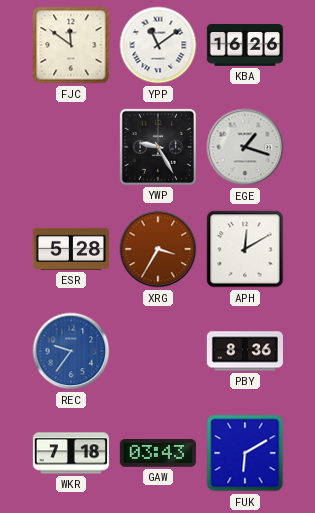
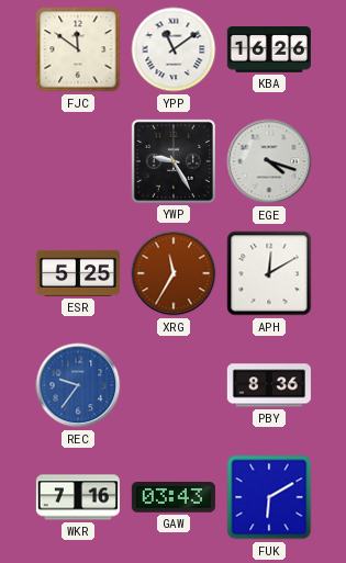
EGE: 1:18 -> 4:18
ESR: 5:28 -> 5:25
XRG: 3:35 -> 11:35
WKR: 7:18 -> 7:16
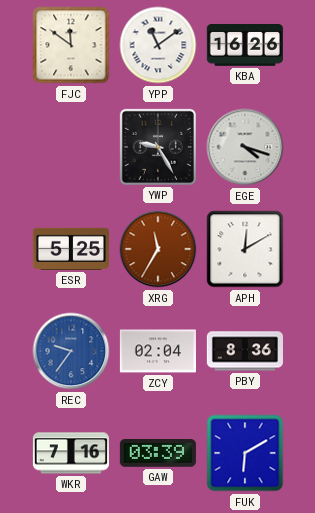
ZCY: none -> 02:04
GAW: 03:43 -> 03:39
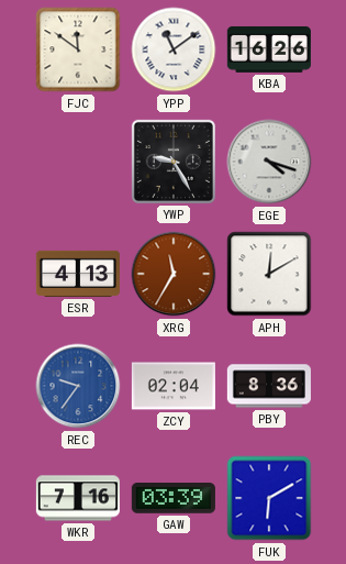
ESR: 5:25 -> 4:13
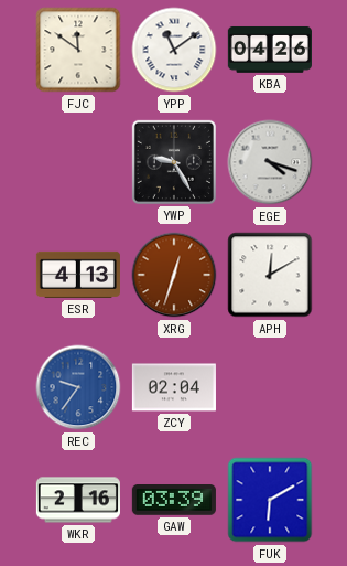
KBA: 16:26 -> 04:26
XRG: 11:35 -> 12:33
PBY: 8:36 -> none
WKR: 7:16 -> 2:16
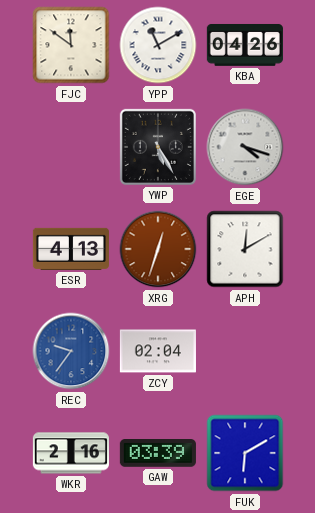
YPP: 11:09 -> 11:10
YWP: 9:25 -> 5:25
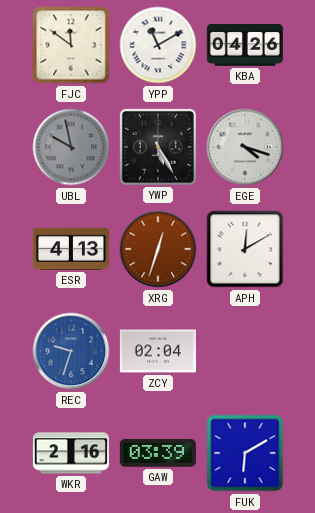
UBL: none -> 9:58
REC: 9:36 -> 9:33
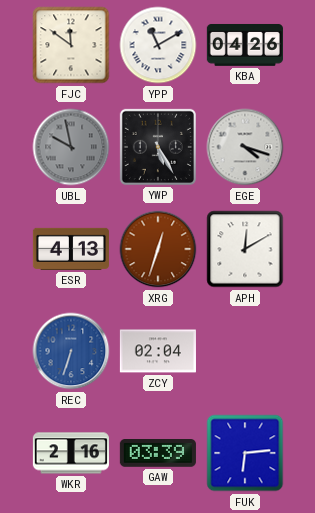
REC: 9:33 -> 6:33
FUK: 6:10 -> 6:14
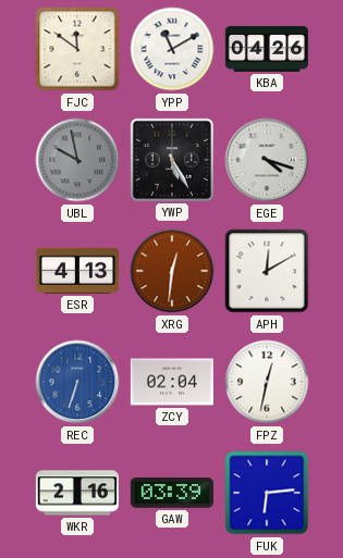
XRG: 12:33 -> 12:31
FPZ: none -> 12:32
